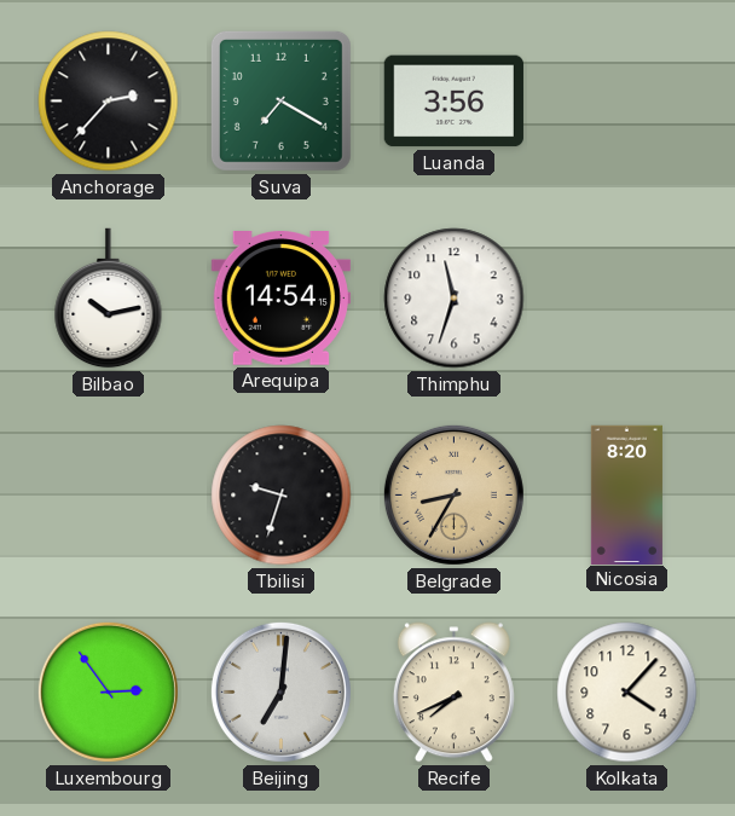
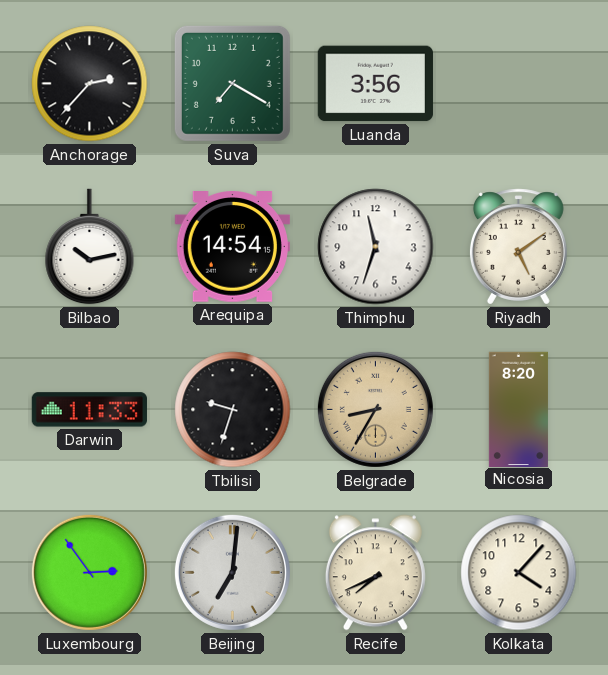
Riyadh: none -> 5:09
Darwin: none -> 11:33
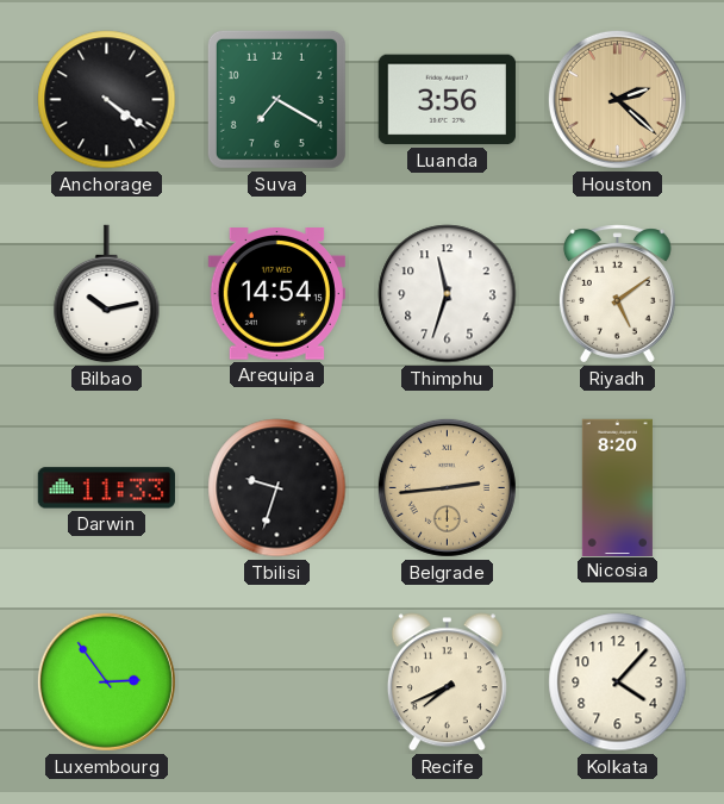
Anchorage: 2:37 -> 4:21
Houston: none -> 2:22
Belgrade: 8:35 -> 2:44
Beijing: 7:01 -> none
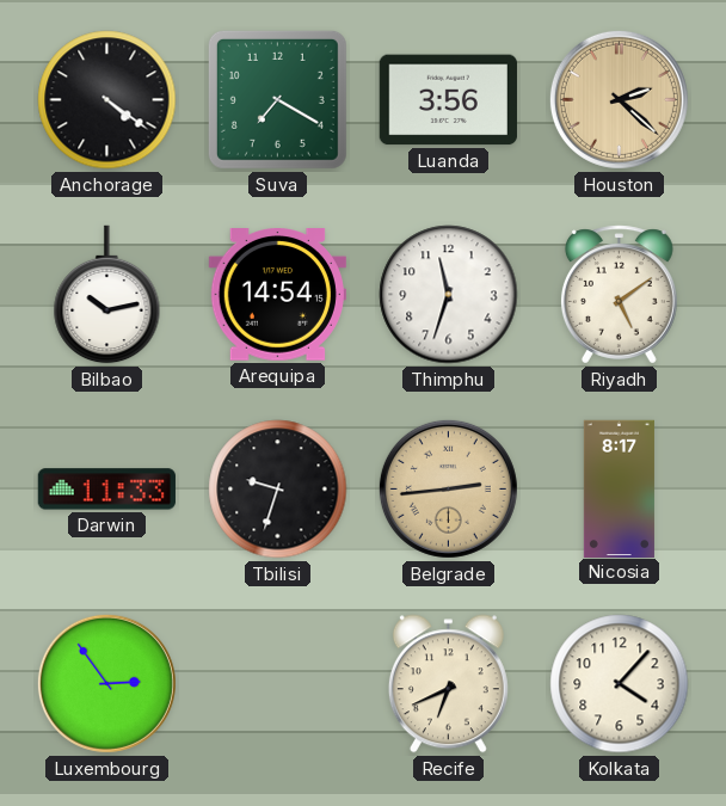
Nicosia: 8:20 -> 8:17
Recife: 7:41 -> 6:41
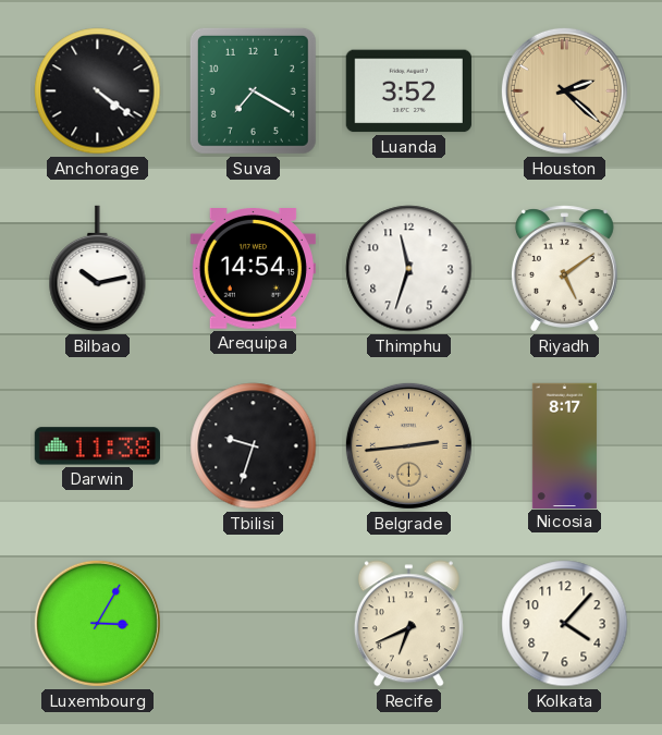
Luanda: 3:56 -> 3:52
Darwin: 11:33 -> 11:38
Luxembourg: 2:54 -> 3:05
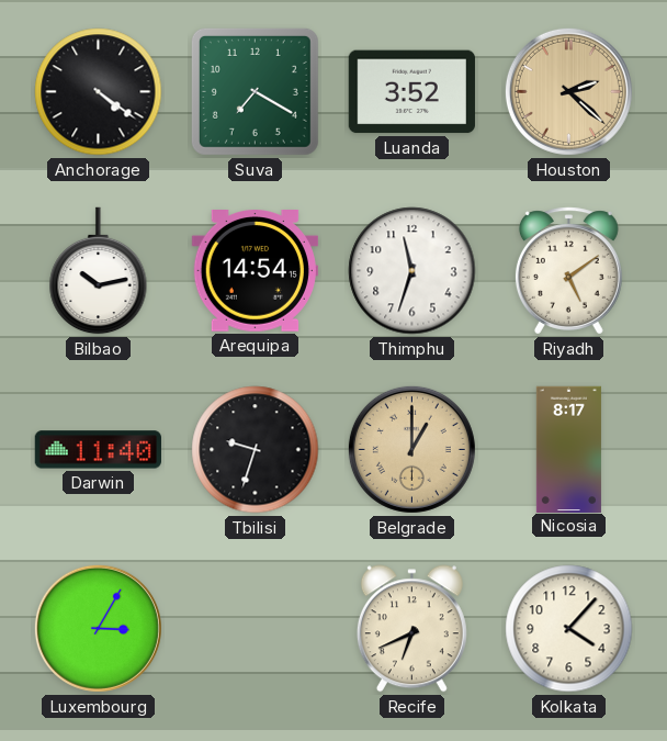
Darwin: 11:38 -> 11:40
Belgrade: 2:44 -> 1:00
